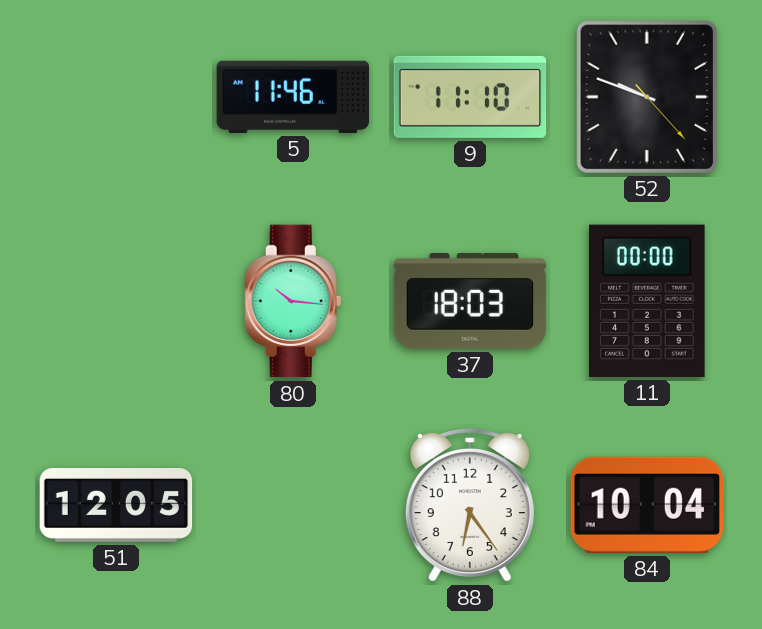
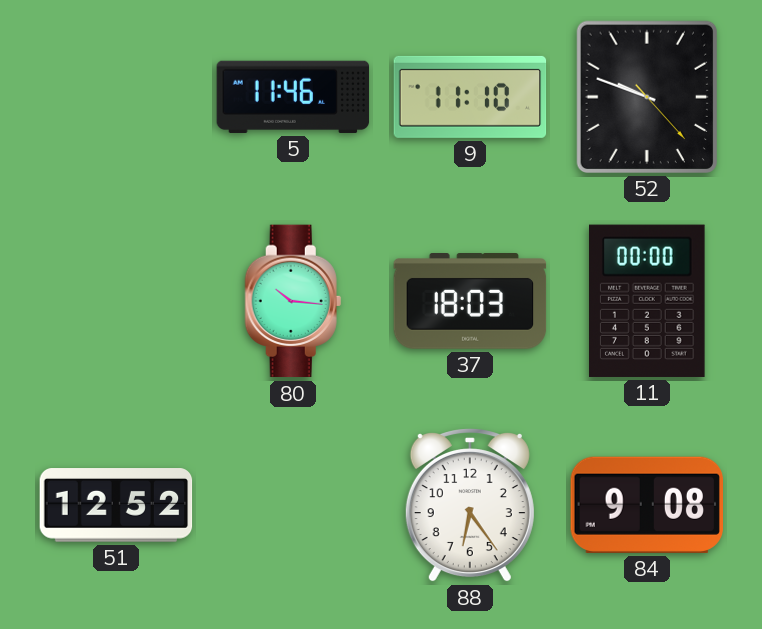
51: 12:05 -> 12:52
84: 10:04 -> 9:08
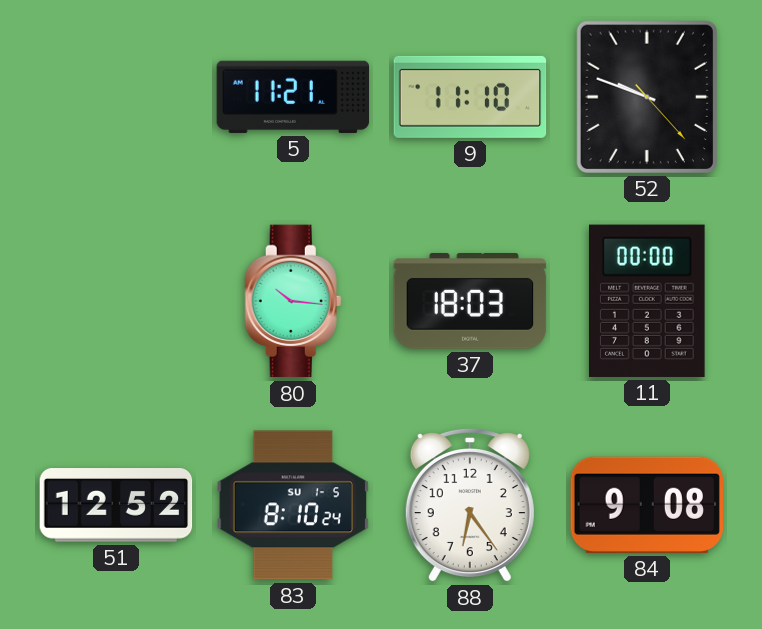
5: 11:46 -> 11:21
83: none -> 8:10
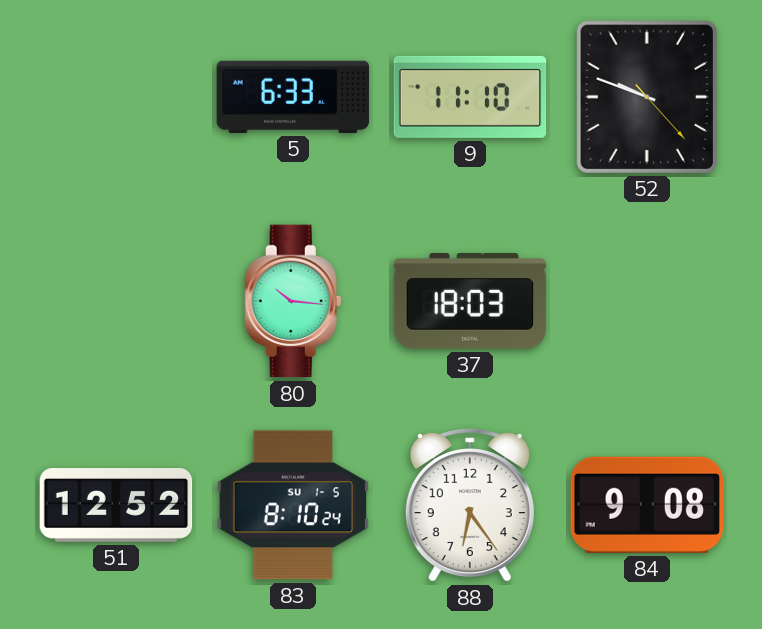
5: 11:21 -> 6:33
11: 00:00 -> none
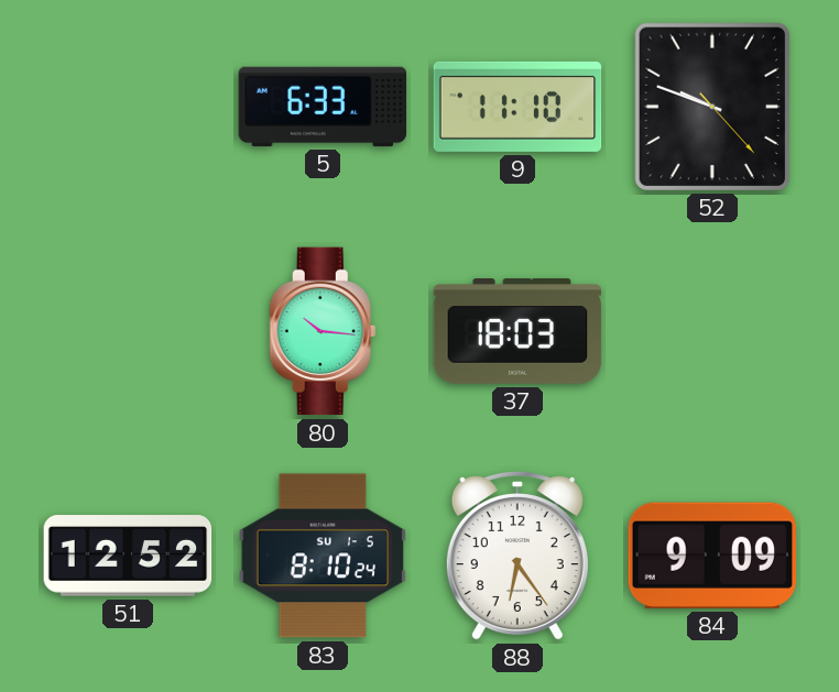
84: 9:08 -> 9:09
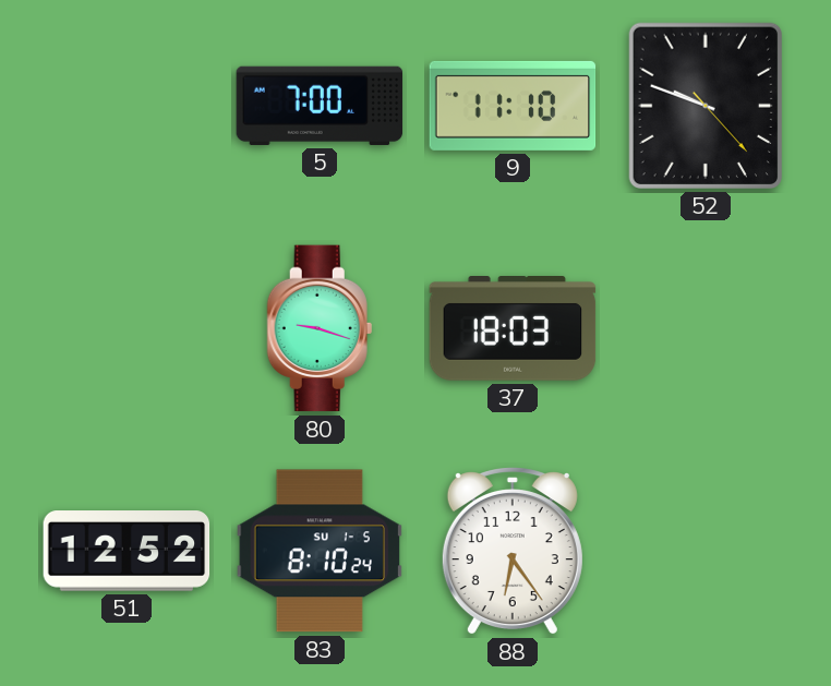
5: 6:33 -> 7:00
80: 10:16 -> 9:18
84: 9:09 -> none
